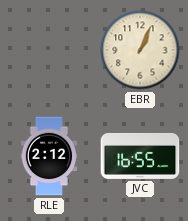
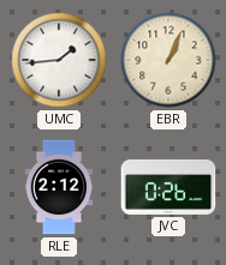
UMC: none -> 1:44
JVC: 16:55 -> 0:26
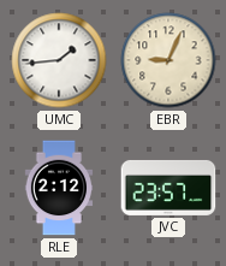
EBR: 1:04 -> 9:04
JVC: 0:26 -> 23:57
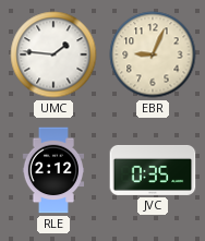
UMC: 1:44 -> 1:46
JVC: 23:57 -> 0:35
